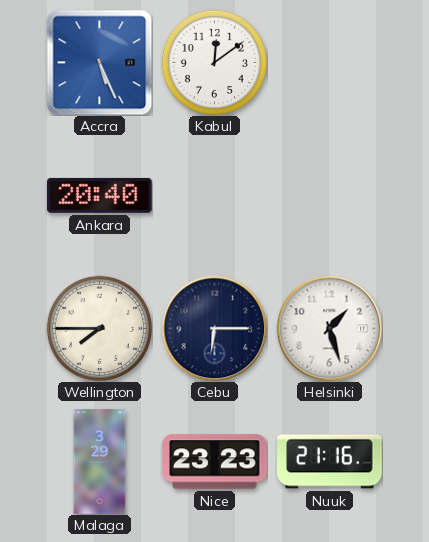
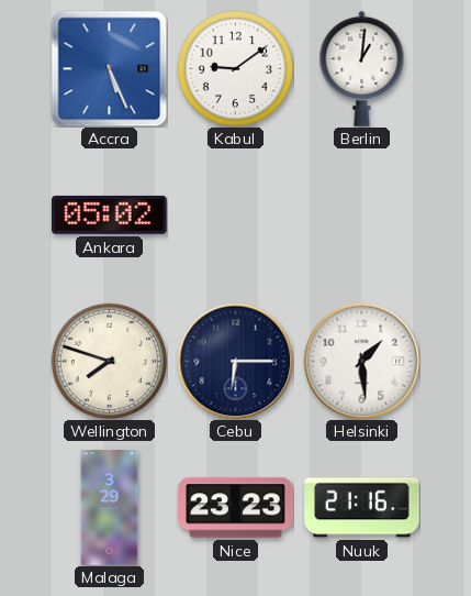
Kabul: 12:09 -> 9:09
Berlin: none -> 1:01
Ankara: 20:40 -> 05:02
Wellington: 7:45 -> 7:48
Helsinki: 1:27 -> 1:29
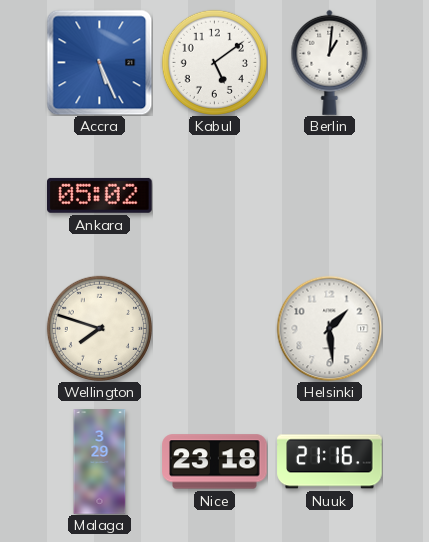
Kabul: 9:09 -> 5:09
Cebu: 6:15 -> none
Nice: 23:23 -> 23:18
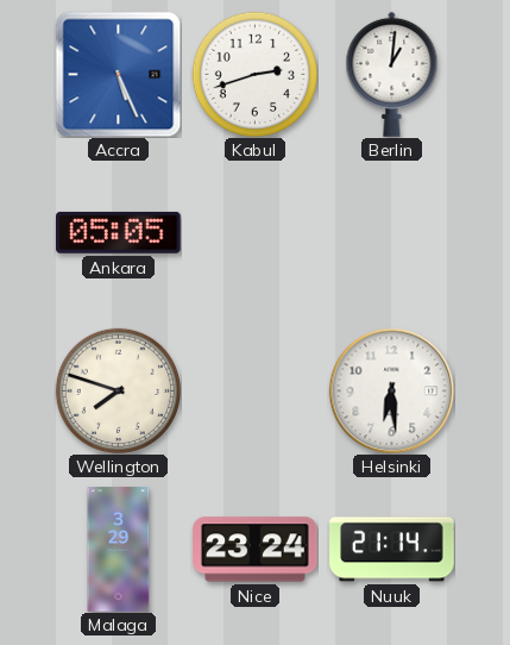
Kabul: 5:09 -> 2:42
Ankara: 05:02 -> 05:05
Helsinki: 1:29 -> 6:29
Nice: 23:18 -> 23:24
Nuuk: 21:16 -> 21:14
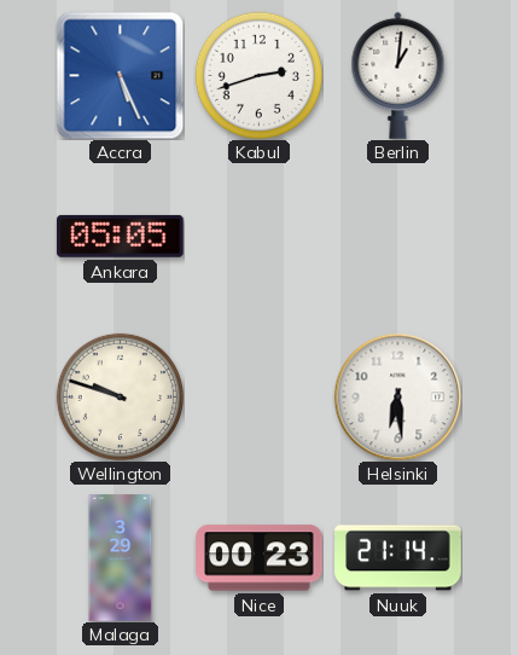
Wellington: 7:48 -> 9:48
Nice: 23:24 -> 00:23
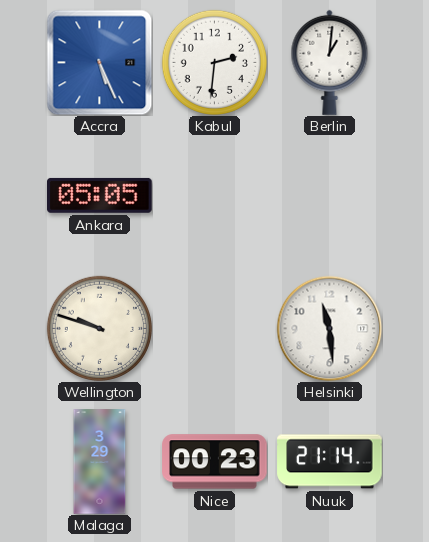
Kabul: 2:42 -> 2:31
Helsinki: 6:29 -> 11:29
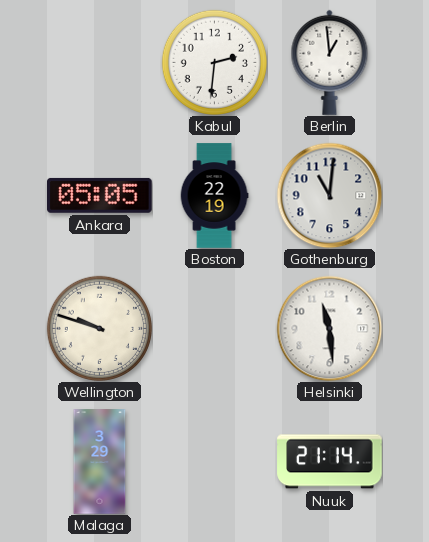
Accra: 5:26 -> none
Berlin: 1:01 -> 12:59
Boston: none -> 22:19
Gothenburg: none -> 11:01
Nice: 00:23 -> none
